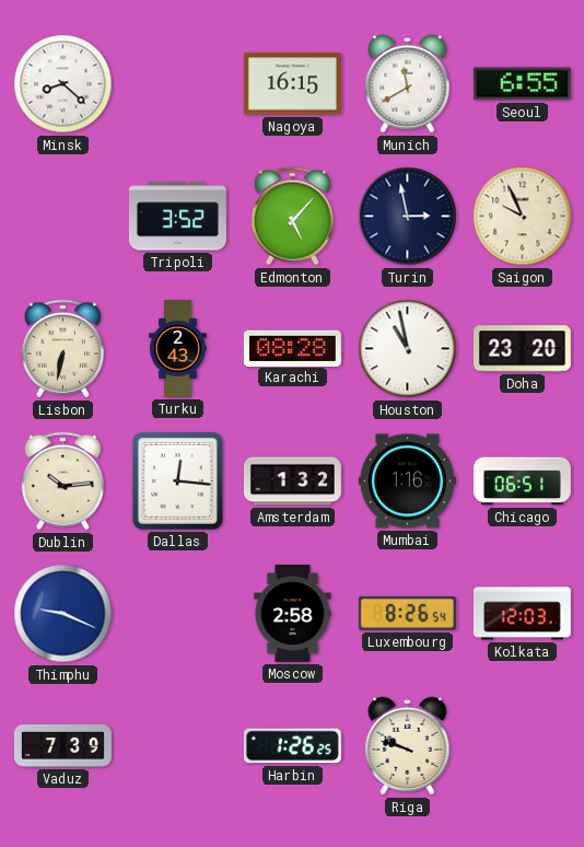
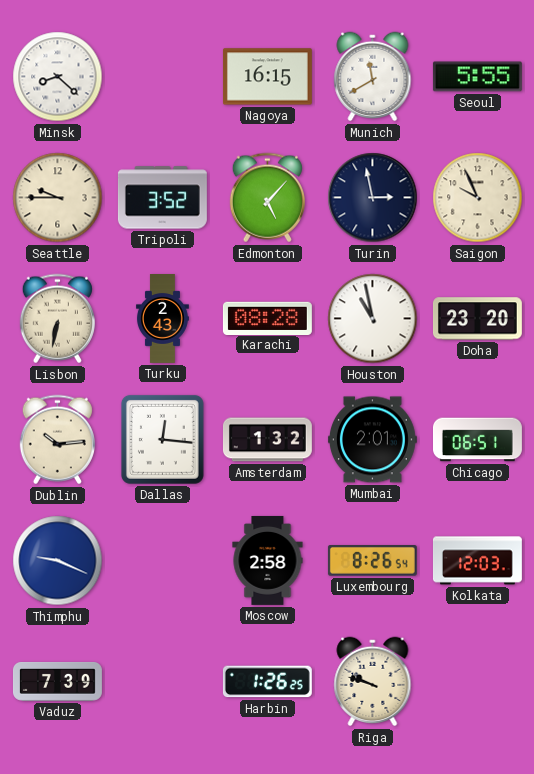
Seoul: 6:55 -> 5:55
Seattle: none -> 9:45
Mumbai: 1:16 -> 2:01
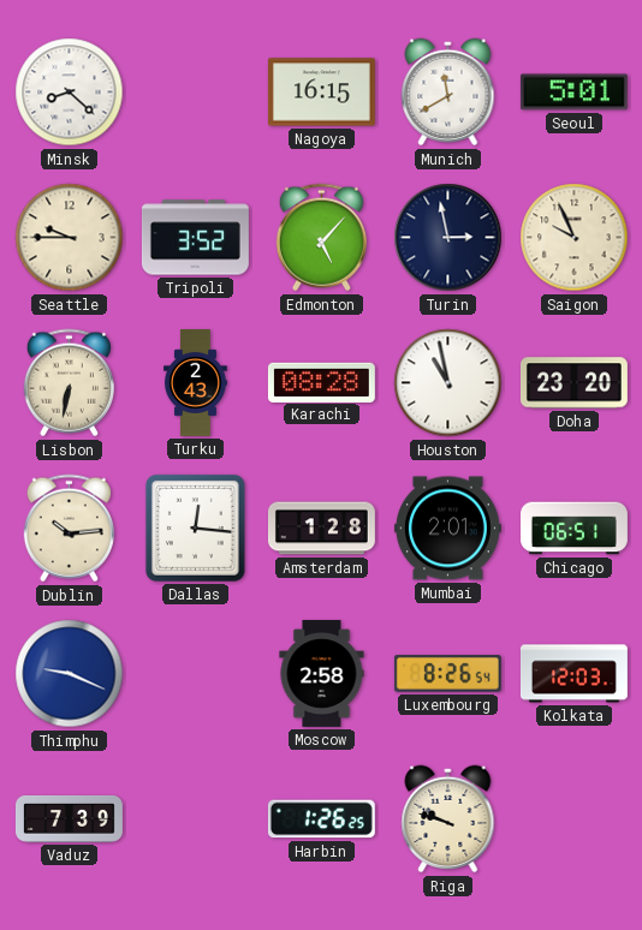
Seoul: 5:55 -> 5:01
Amsterdam: 1:32 -> 1:28
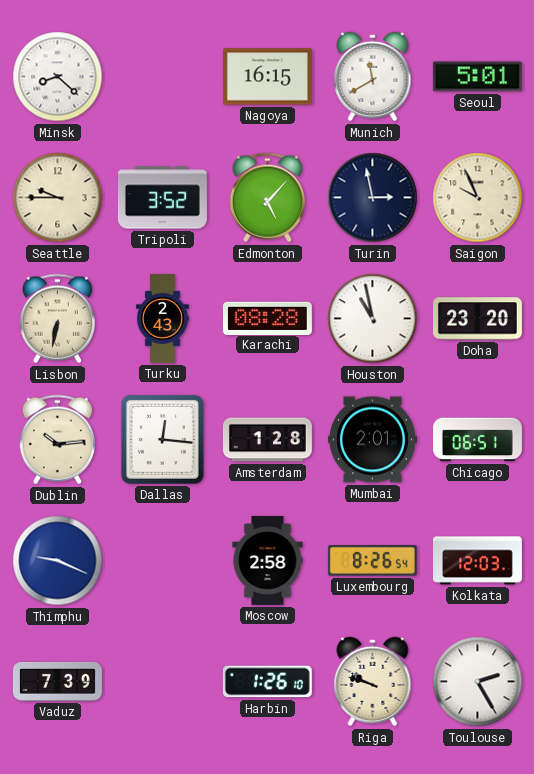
Harbin: 1:26:25 -> 1:26:10
Toulouse: none -> 2:25
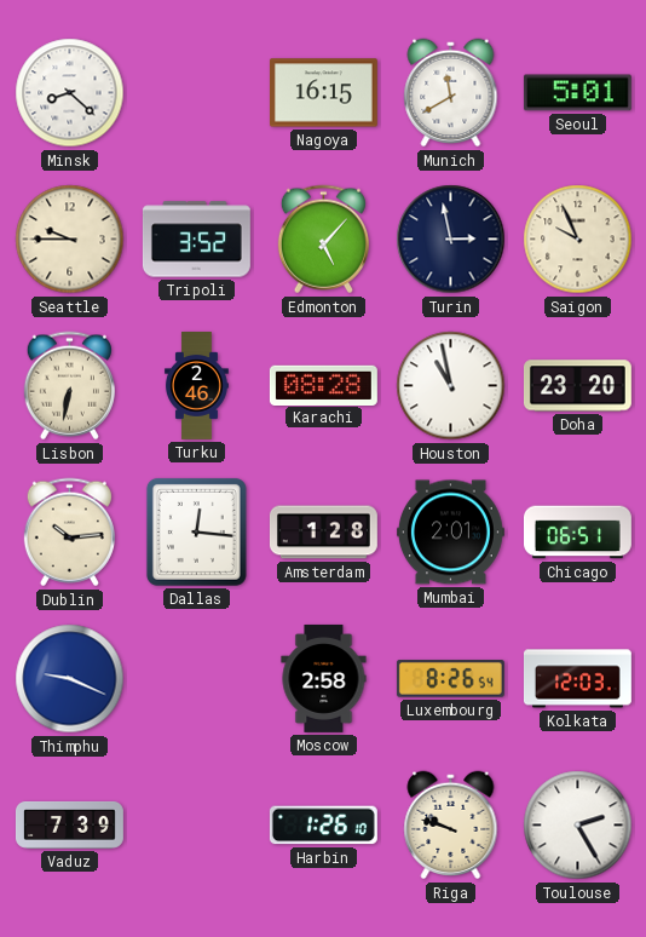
Turku: 2:43 -> 2:46
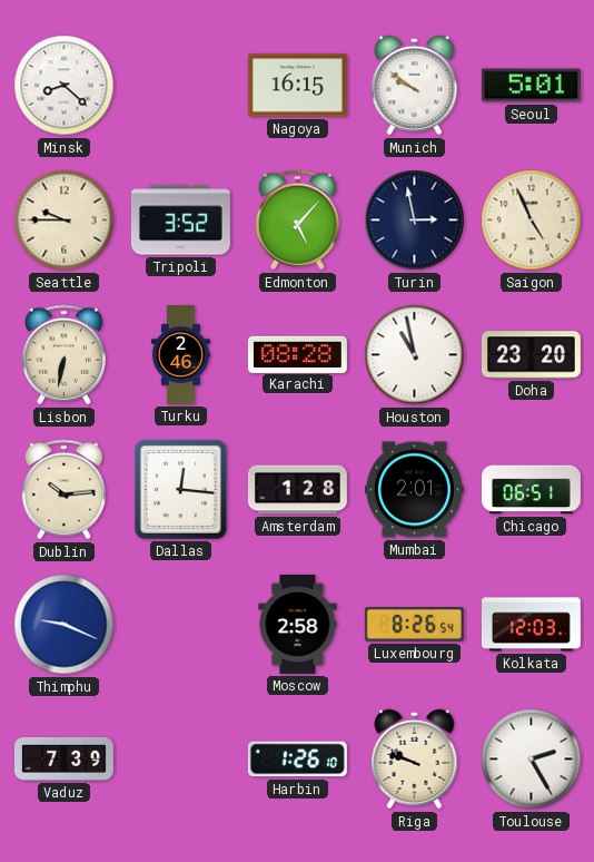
Munich: 11:40 -> 9:51
Saigon: 9:56 -> 4:56
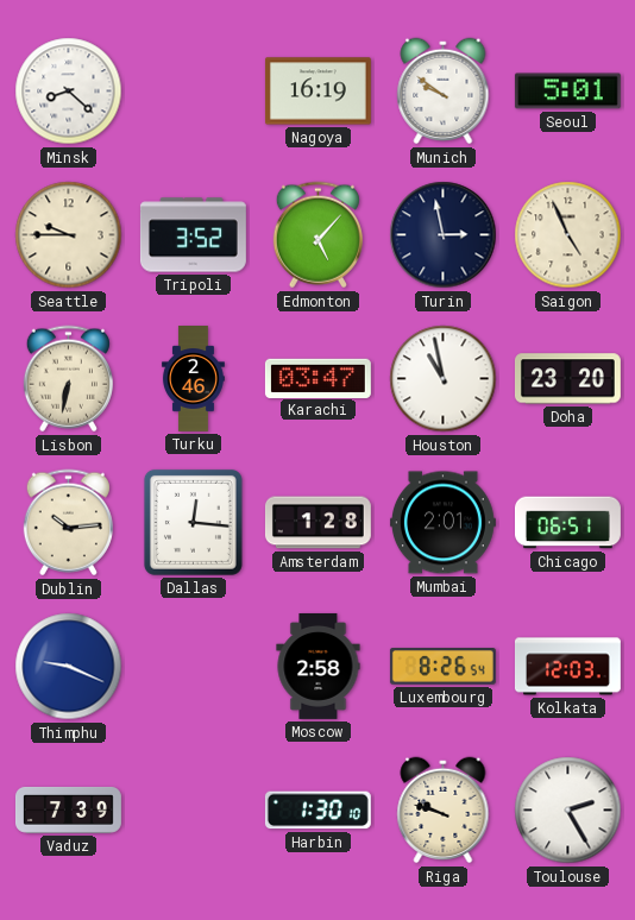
Nagoya: 16:15 -> 16:19
Karachi: 08:28 -> 03:47
Harbin: 1:26 -> 1:30
